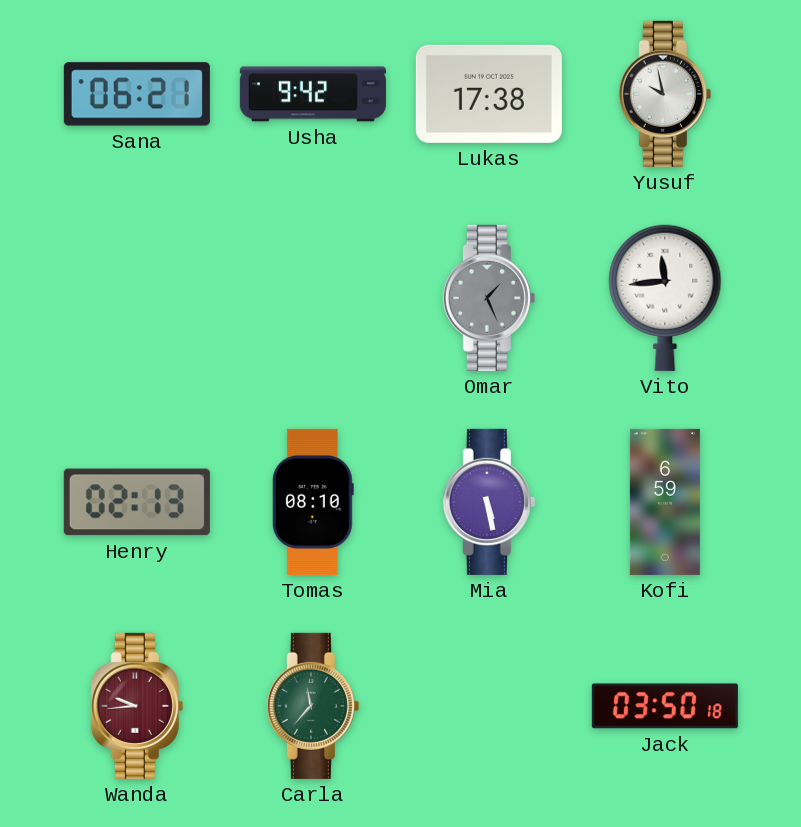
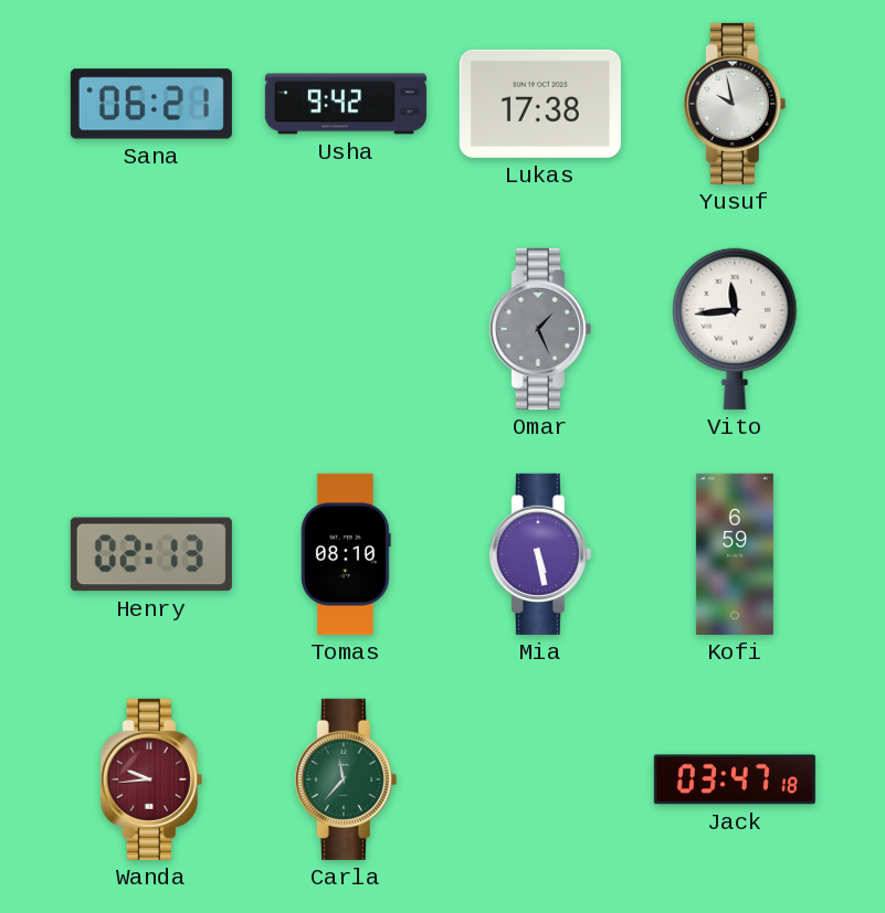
Jack: 03:50 -> 03:47
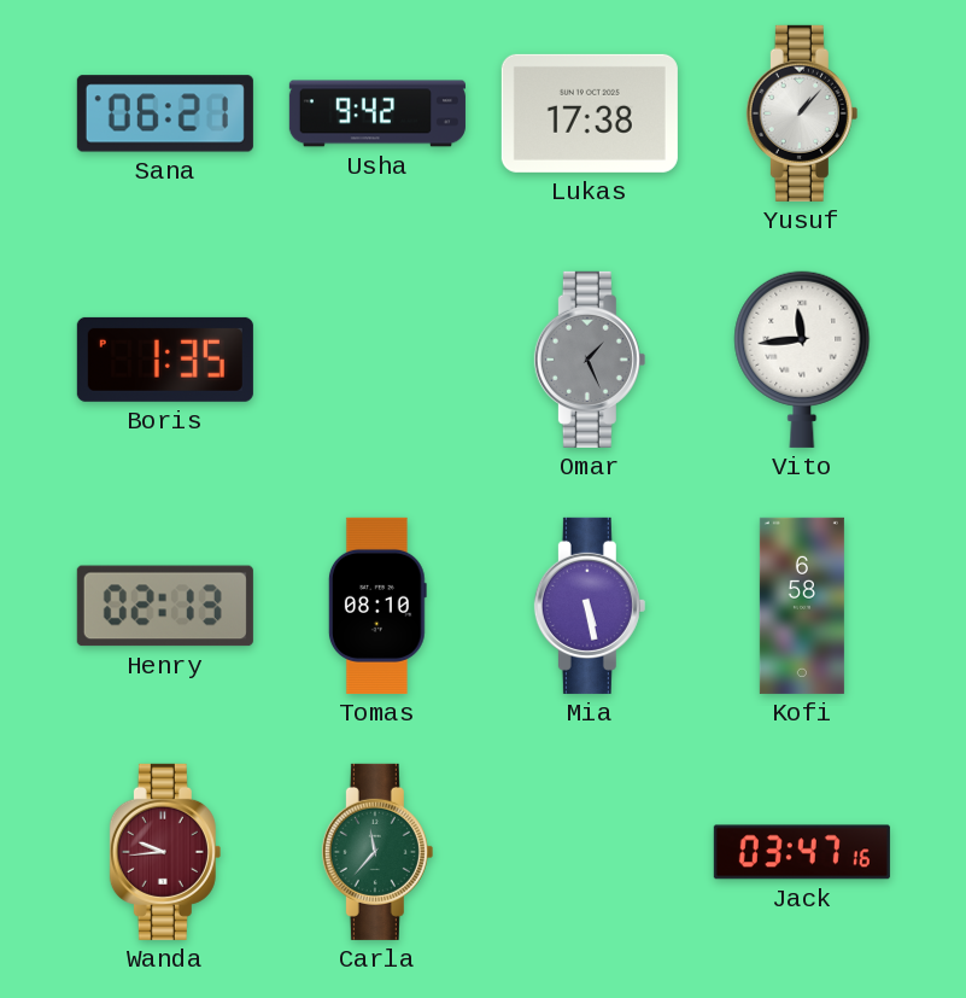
Yusuf: 9:58 -> 1:07
Boris: none -> 1:35
Kofi: 6:59 -> 6:58
Jack: 03:47:18 -> 03:47:16
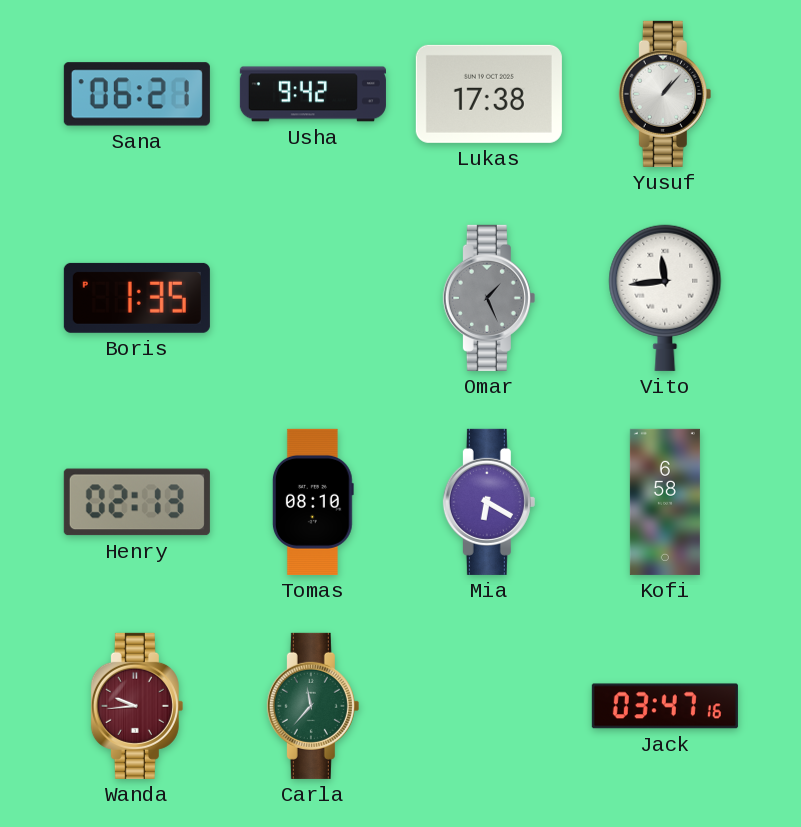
Mia: 5:28 -> 6:20
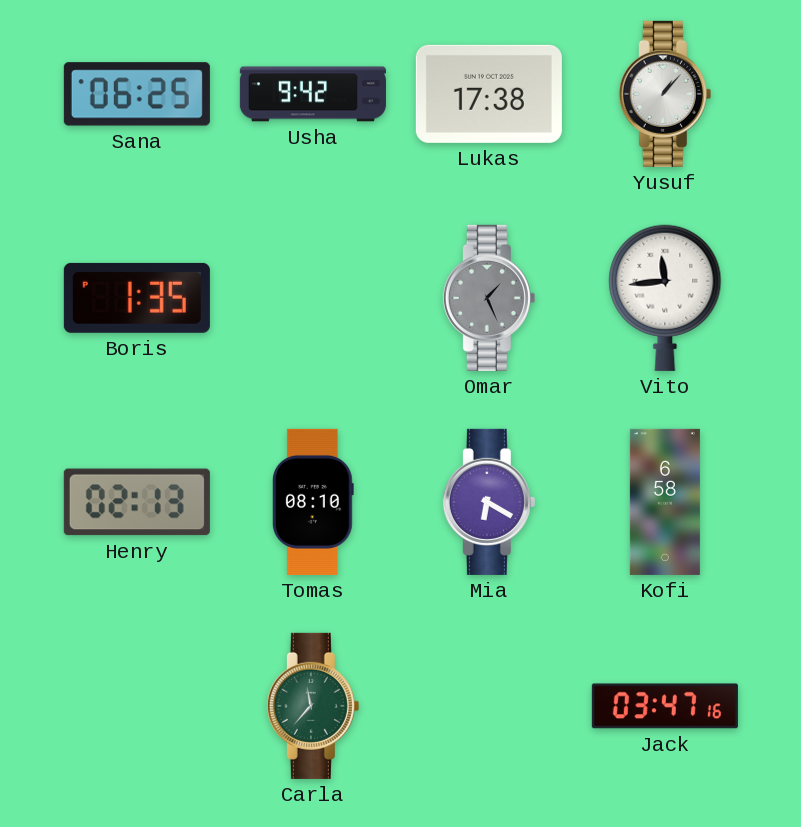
Sana: 06:21 -> 06:25
Wanda: 9:44 -> none
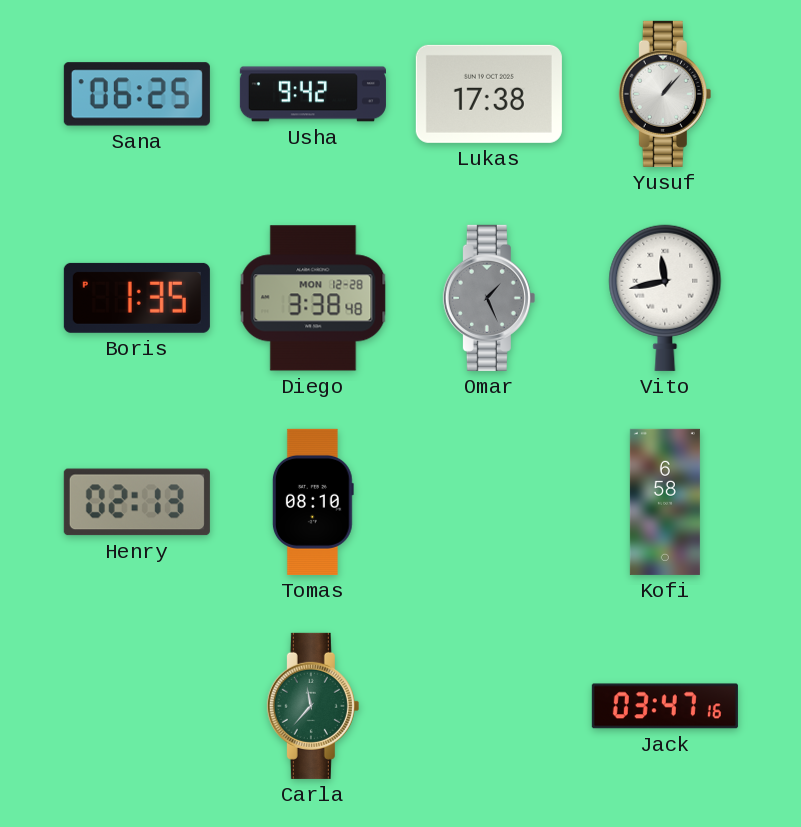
Diego: none -> 3:38
Vito: 11:44 -> 11:43
Mia: 6:20 -> none
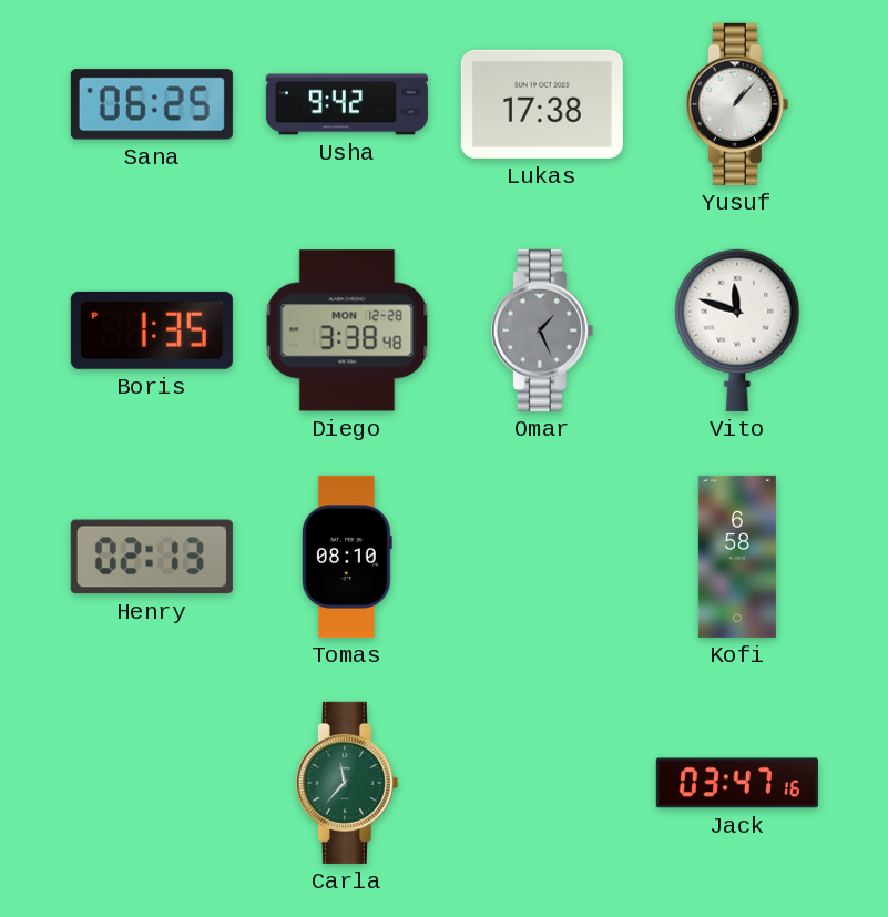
Vito: 11:43 -> 11:48
